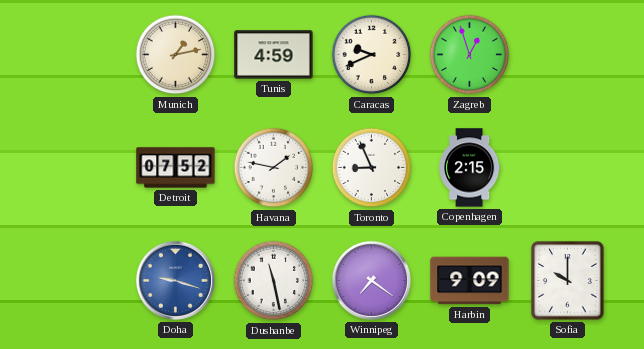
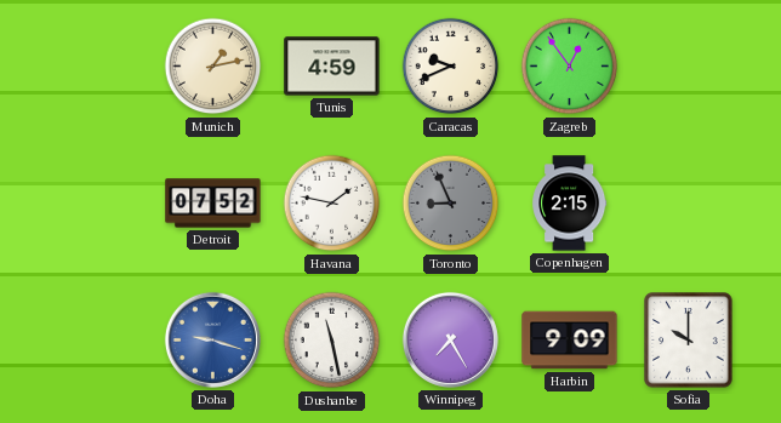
Zagreb: 12:57 -> 12:54
Toronto dial: white -> grey
Winnipeg: 7:21 -> 7:25
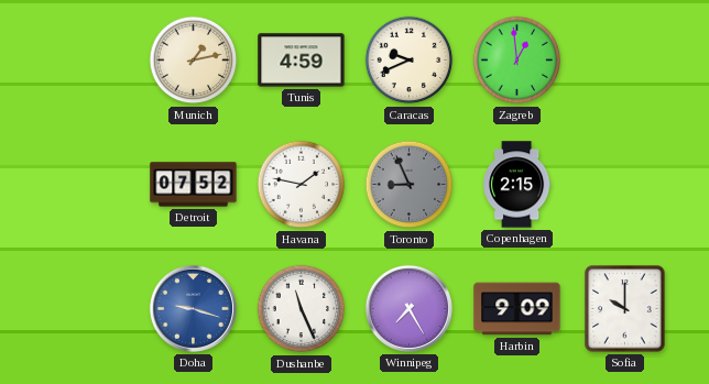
Zagreb: 12:54 -> 12:59
Dushanbe: 11:28 -> 11:26
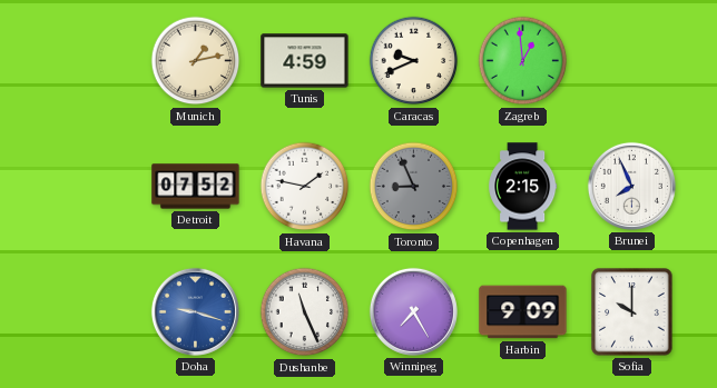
Brunei: none -> 7:56
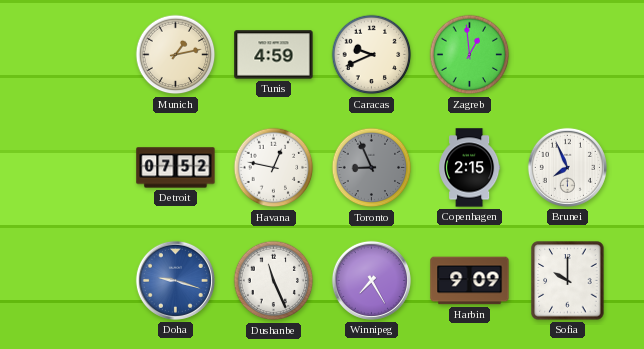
Havana: 1:47 -> 12:47
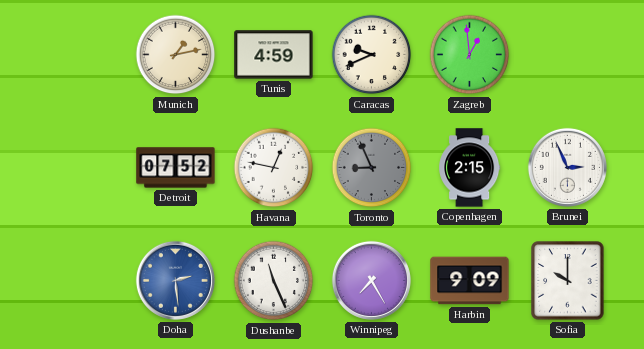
Brunei: 7:56 -> 2:56
Doha: 9:18 -> 2:29
